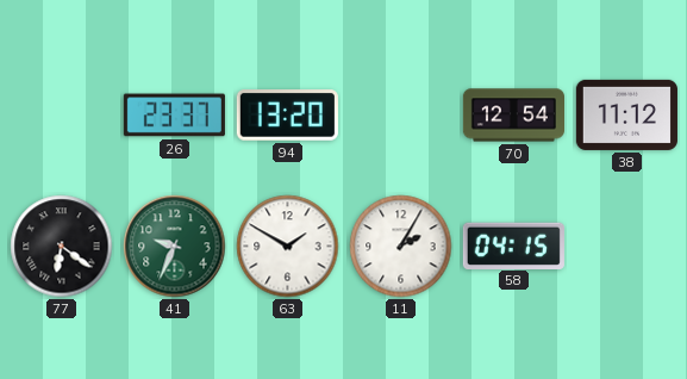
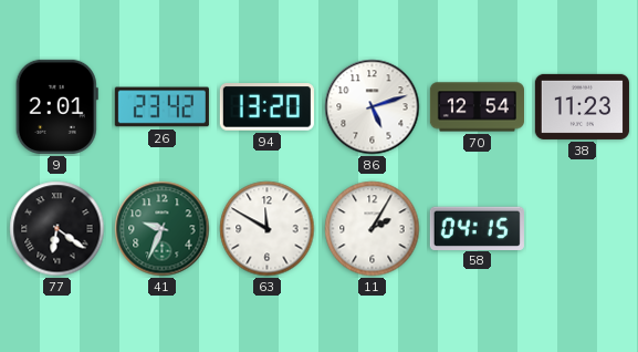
9: none -> 2:01
26: 23:37 -> 23:42
86: none -> 5:12
38: 11:12 -> 11:23
63: 1:50 -> 11:50
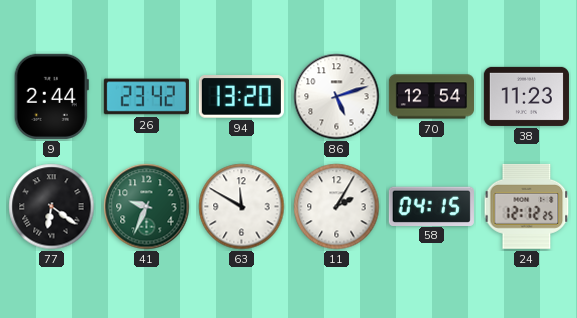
9: 2:01 -> 2:44
24: none -> 12:12
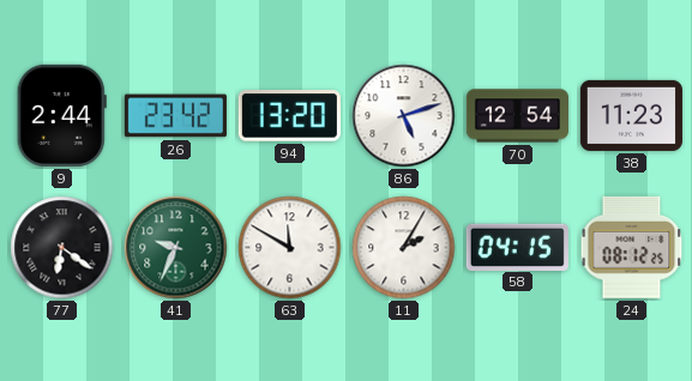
24: 12:12 -> 08:12
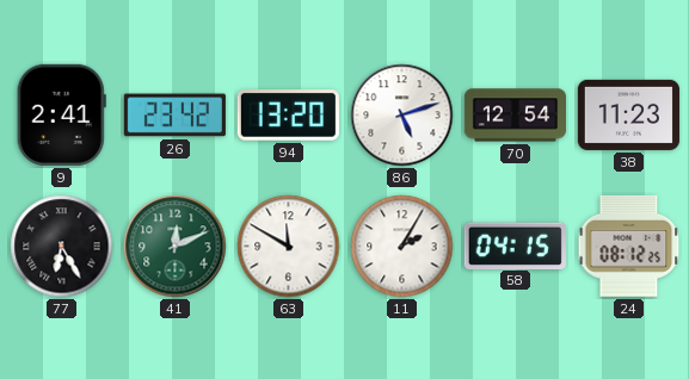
9: 2:44 -> 2:41
77: 6:21 -> 6:25
41: 9:34 -> 12:11
